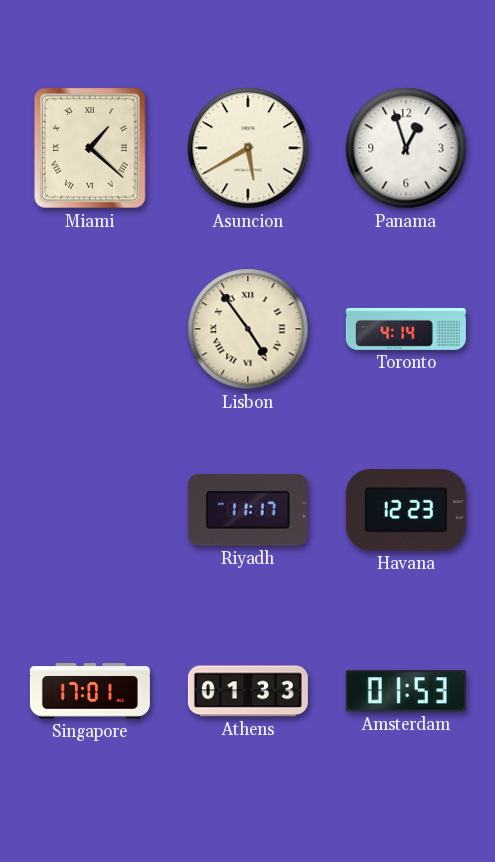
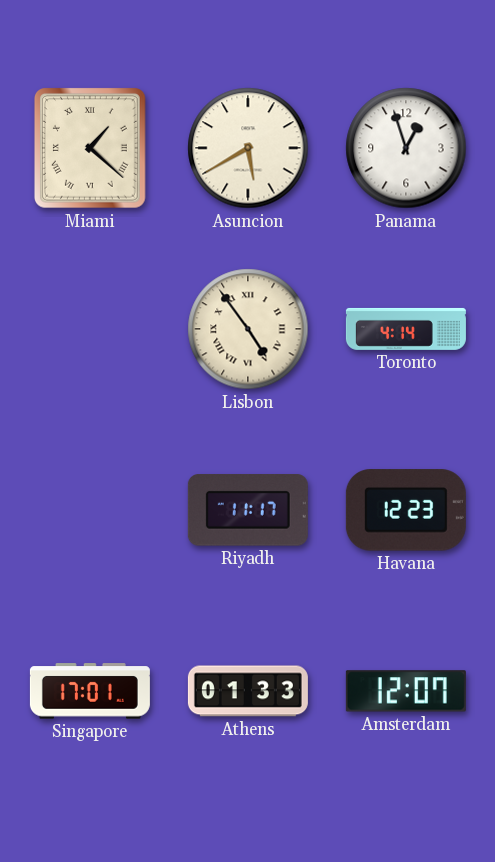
Amsterdam: 01:53 -> 12:07
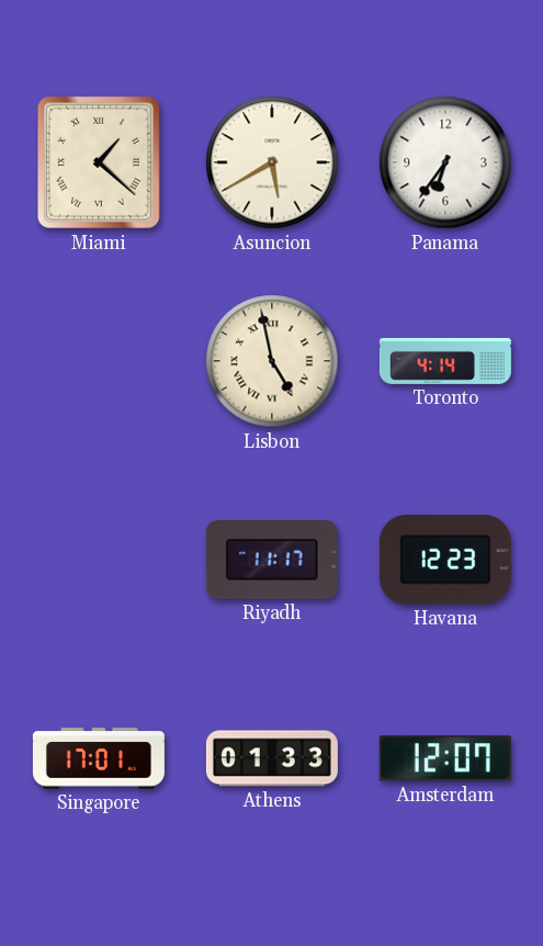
Panama: 12:57 -> 6:36
Lisbon: 4:54 -> 4:58
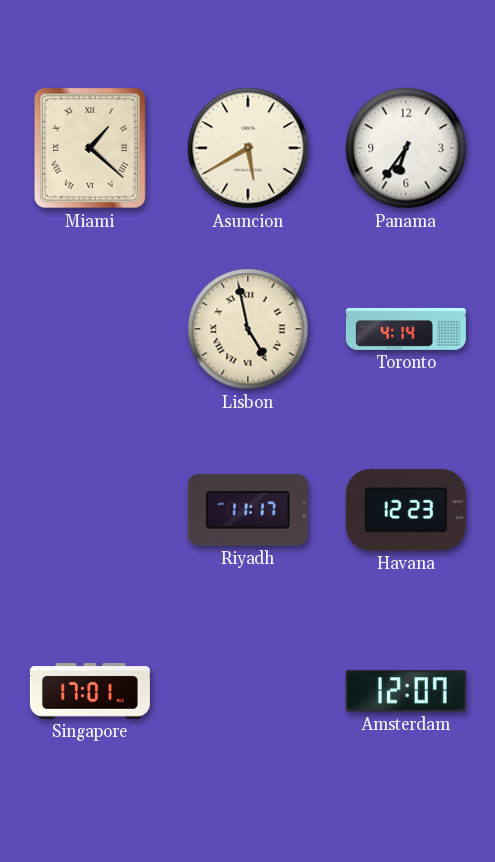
Athens: 01:33 -> none
